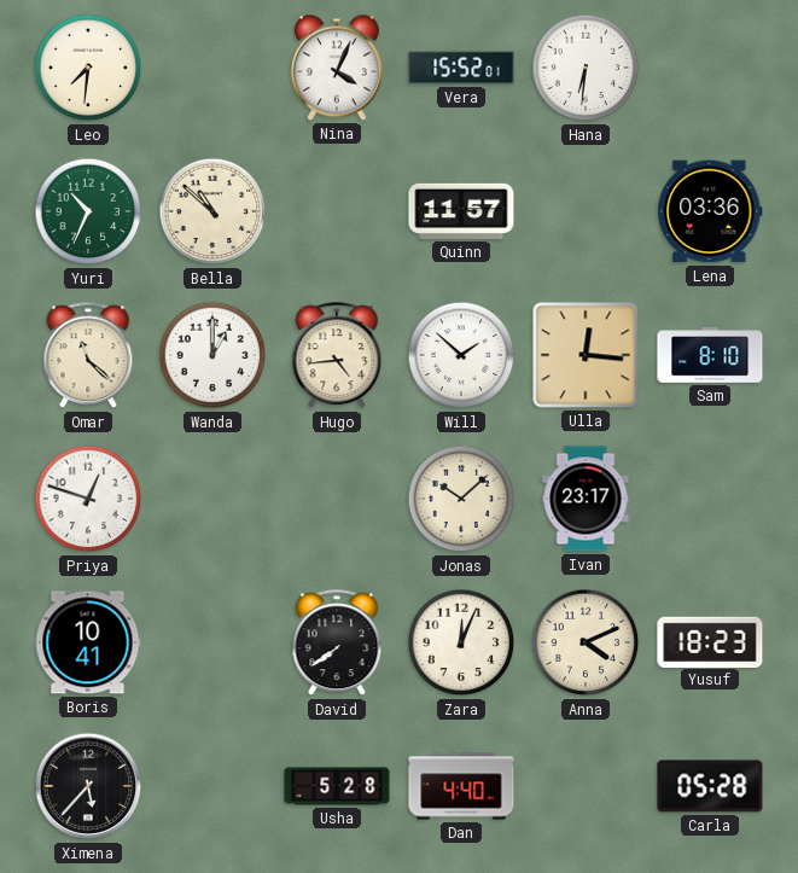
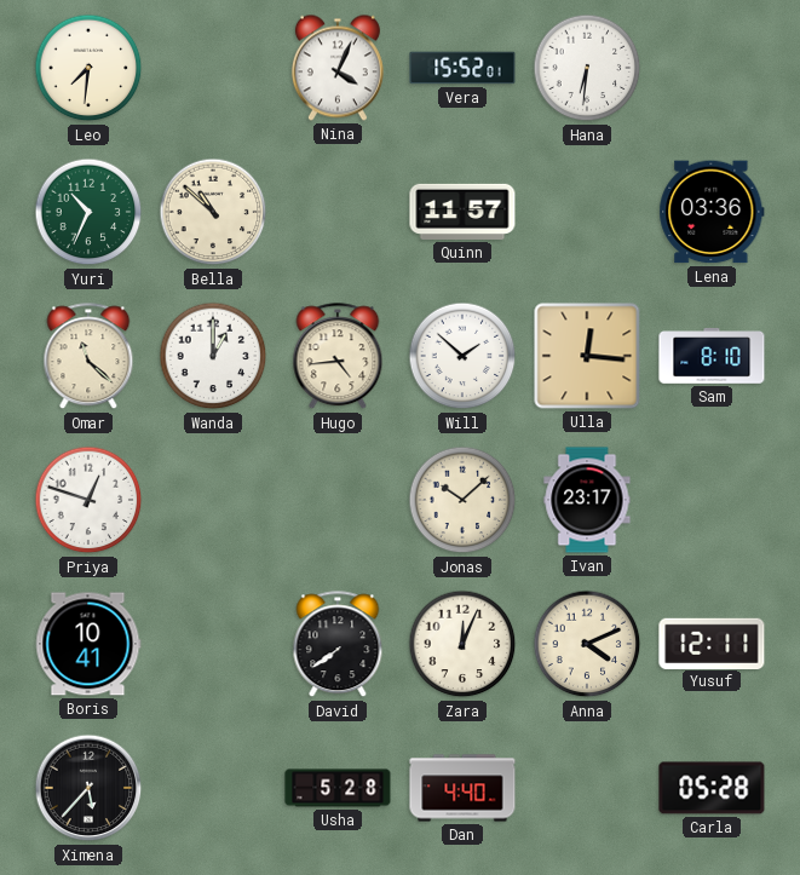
Yusuf: 18:23 -> 12:11
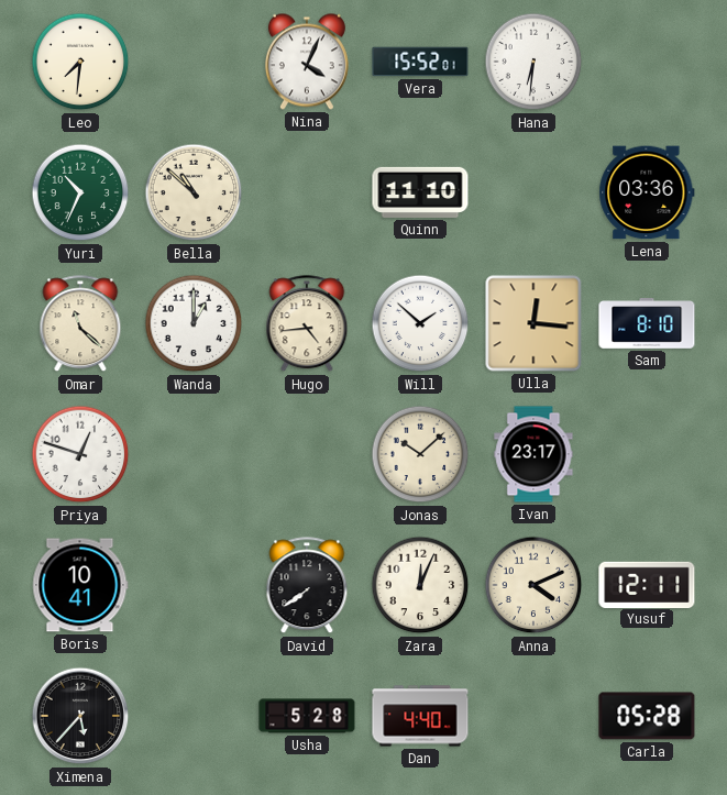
Quinn: 11:57 -> 11:10
